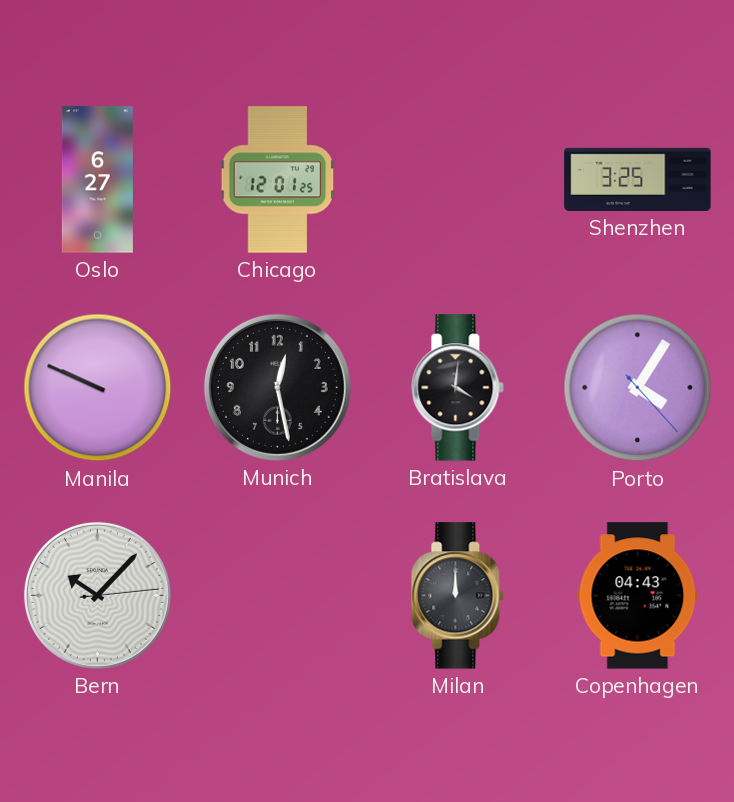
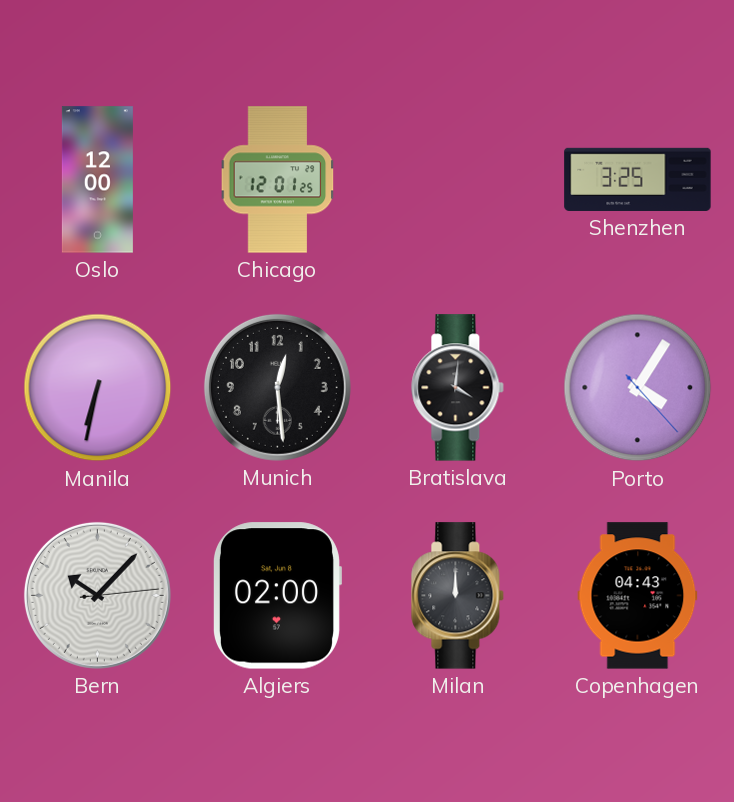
Oslo: 6:27 -> 12:00
Manila: 9:49 -> 6:32
Munich: 12:28 -> 12:29
Algiers: none -> 02:00
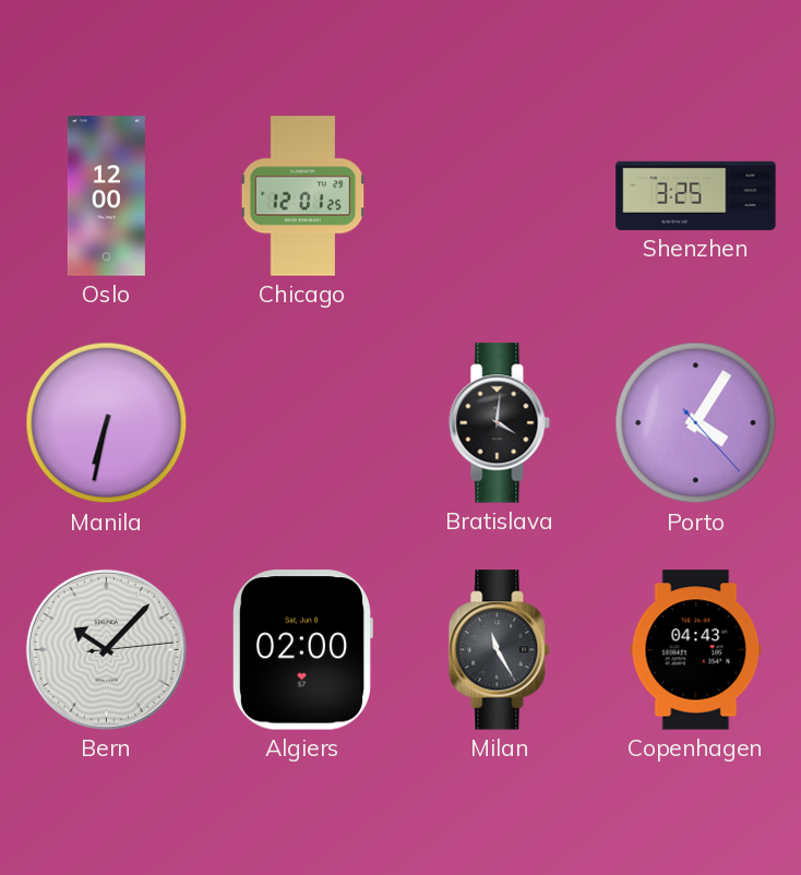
Munich: 12:29 -> none
Milan: 12:00 -> 11:25
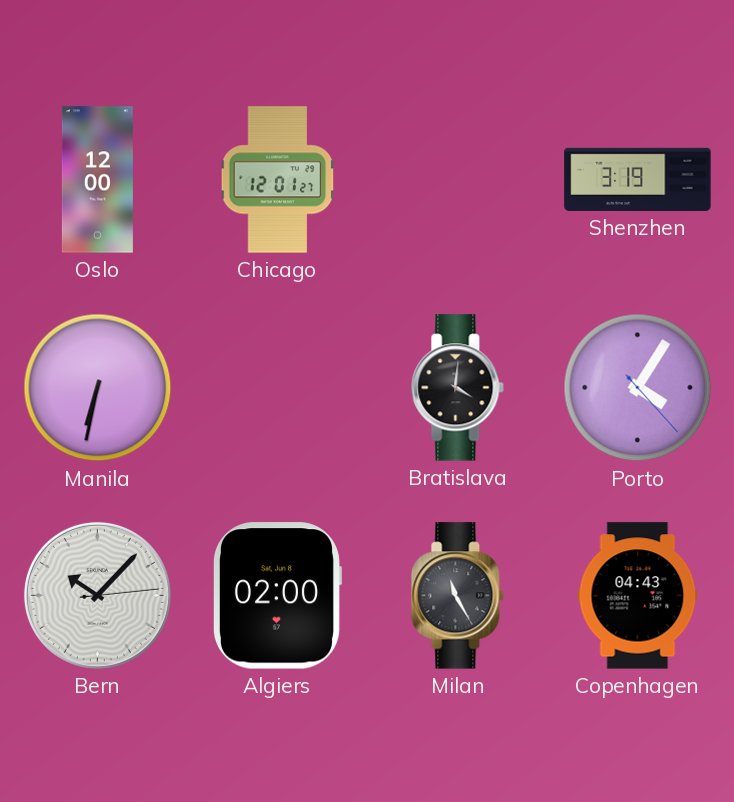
Chicago: 12:01:25 -> 12:01:27
Shenzhen: 3:25 -> 3:19
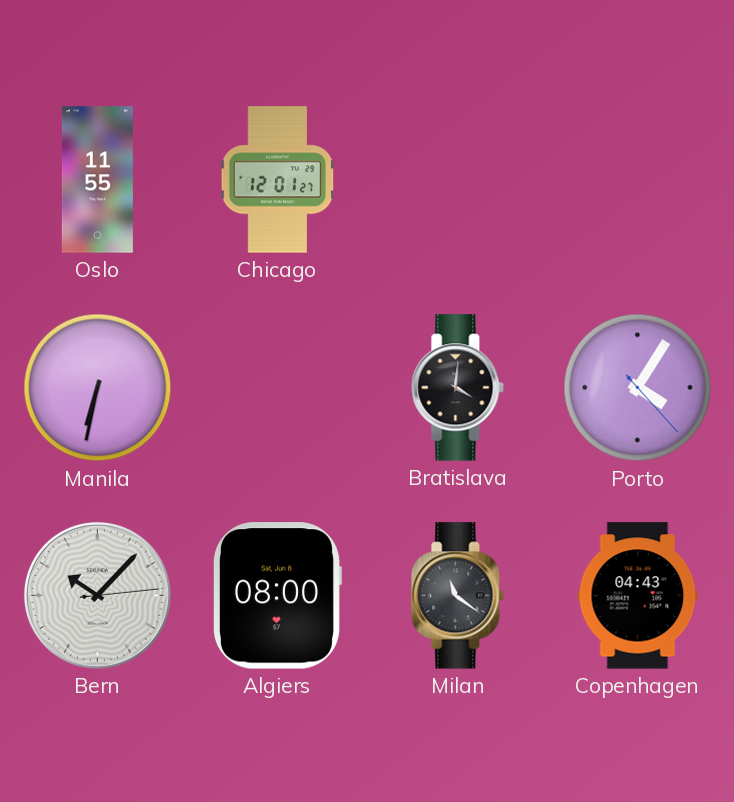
Oslo: 12:00 -> 11:55
Shenzhen: 3:19 -> none
Algiers: 02:00 -> 08:00
Milan: 11:25 -> 11:21
